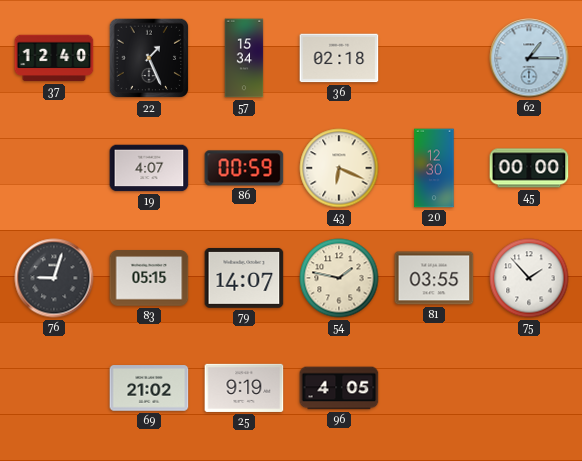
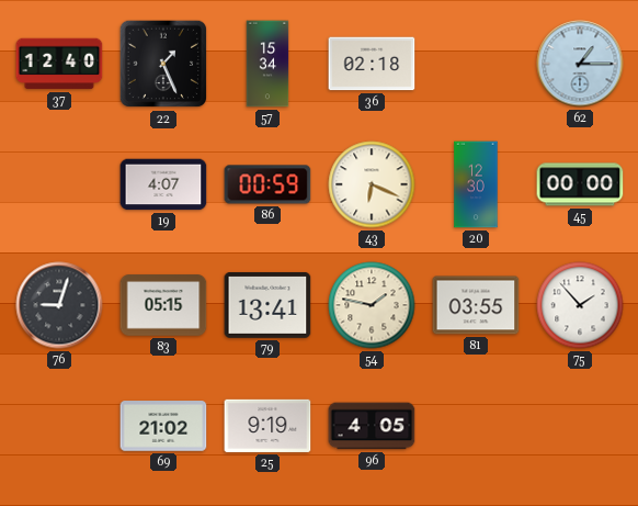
79: 14:07 -> 13:41
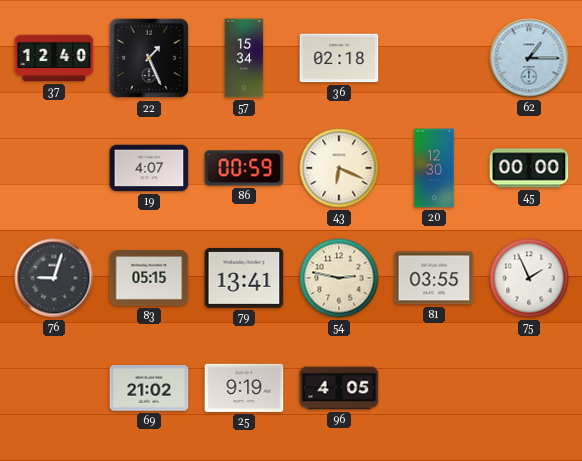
54: 1:47 -> 2:47
75: 1:53 -> 1:56
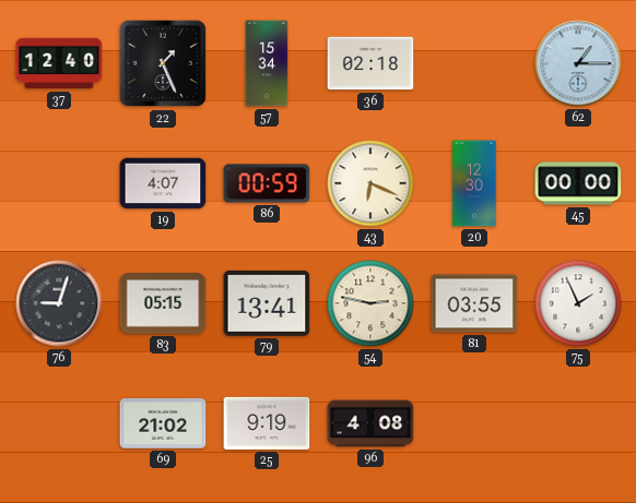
96: 4:05 -> 4:08
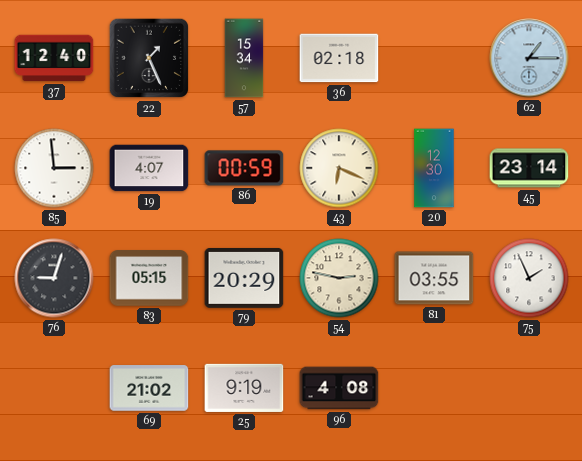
85: none -> 2:59
45: 00:00 -> 23:14
79: 13:41 -> 20:29
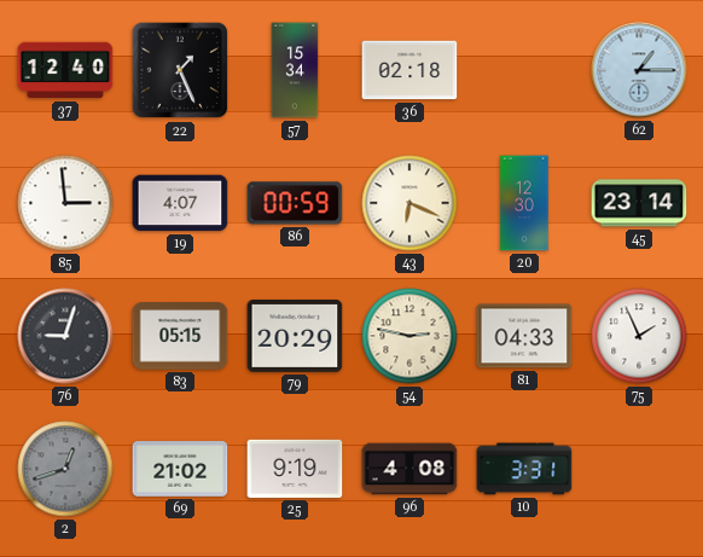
81: 03:55 -> 04:33
2: none -> 12:42
10: none -> 3:31
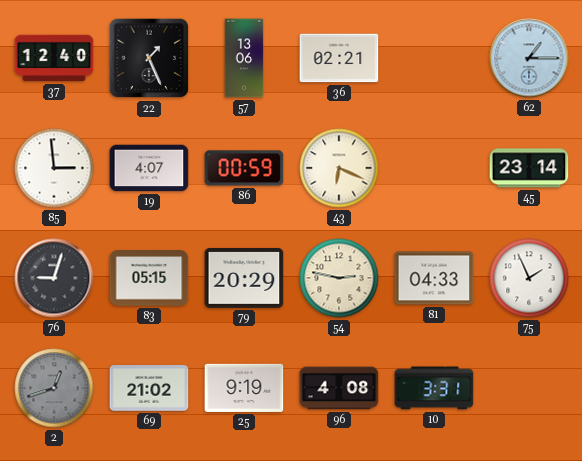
57: 15:34 -> 13:06
36: 02:18 -> 02:21
20: 12:30 -> none
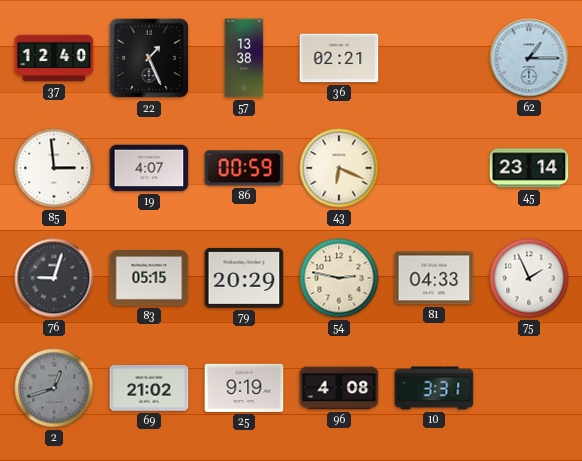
57: 13:06 -> 13:38
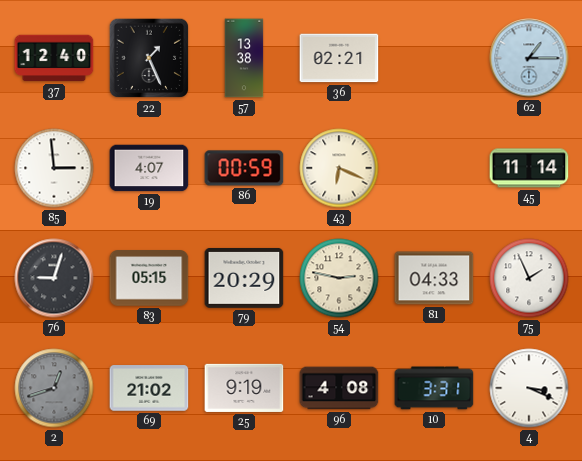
45: 23:14 -> 11:14
4: none -> 3:19
